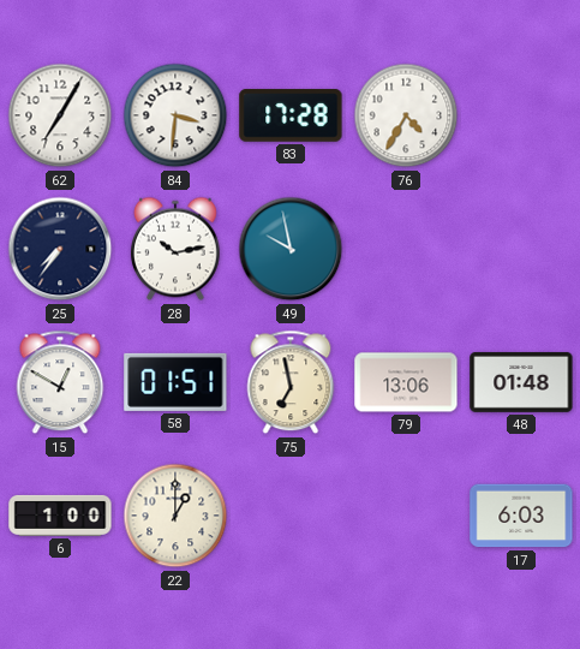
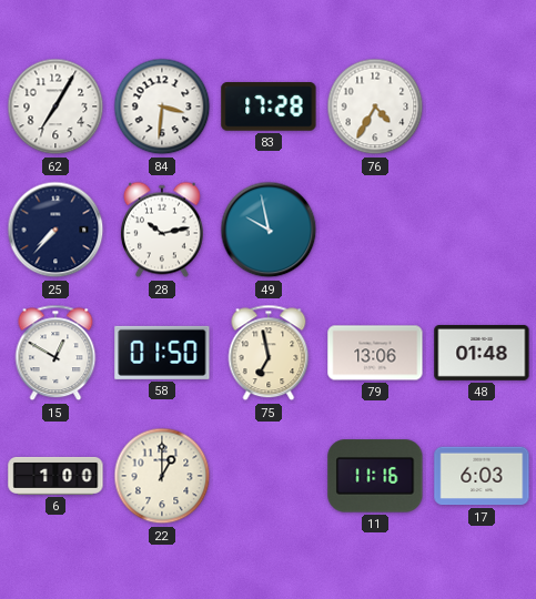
25: 7:36 -> 7:37
58: 01:51 -> 01:50
11: none -> 11:16
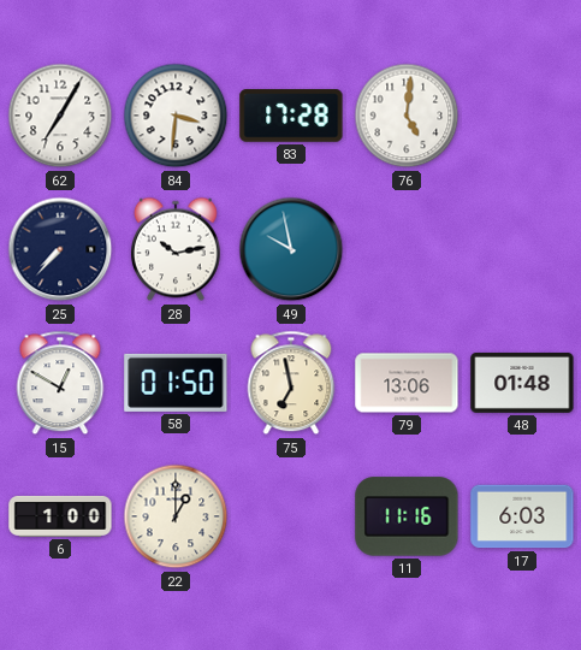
76: 4:35 -> 5:01
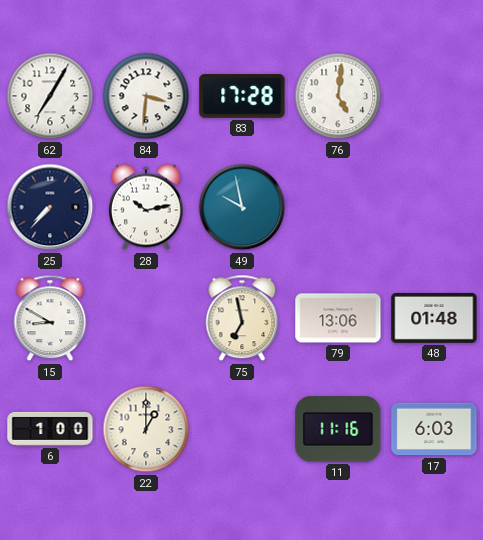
15: 12:50 -> 8:50
58: 01:50 -> none
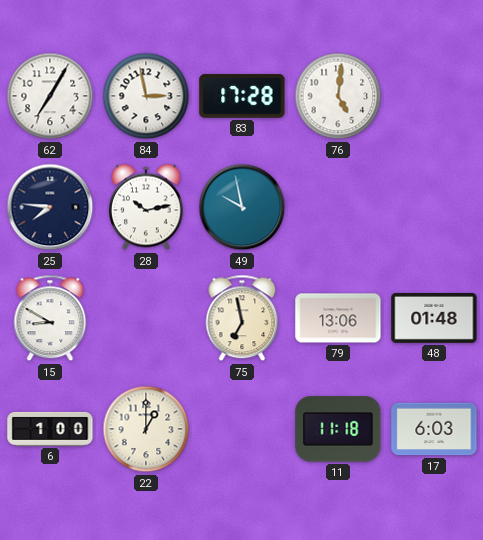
84: 3:31 -> 2:58
25: 7:37 -> 7:46
11: 11:16 -> 11:18
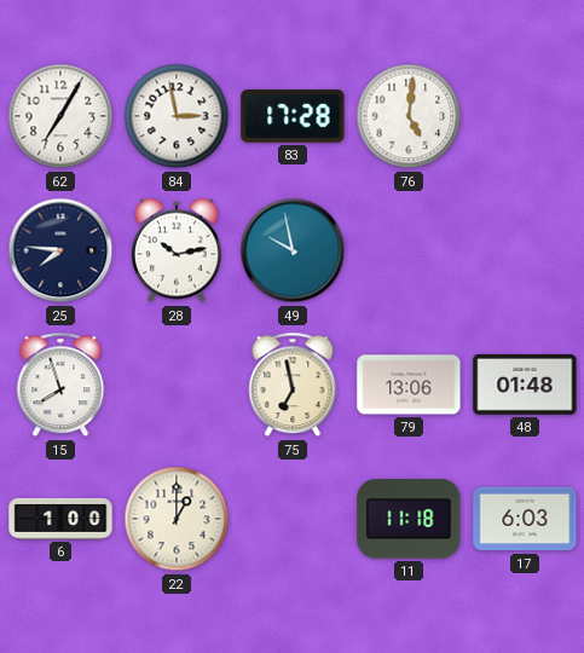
15: 8:50 -> 7:57
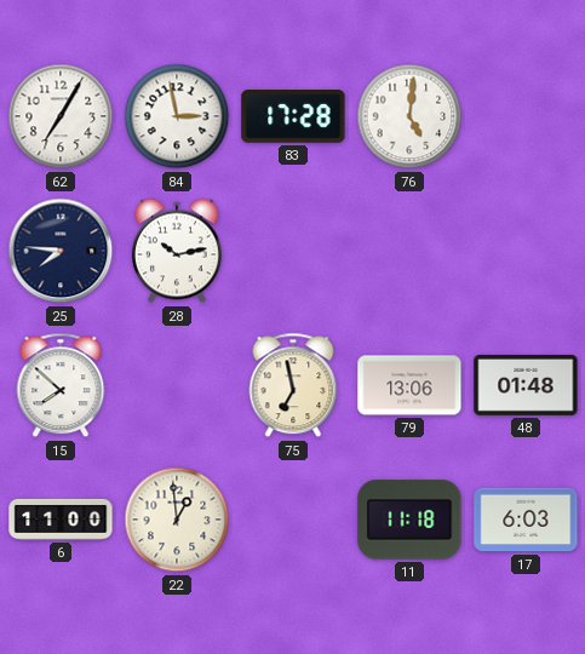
49: 9:58 -> none
15: 7:57 -> 7:52
6: 1:00 -> 11:00
22: 1:00 -> 12:59
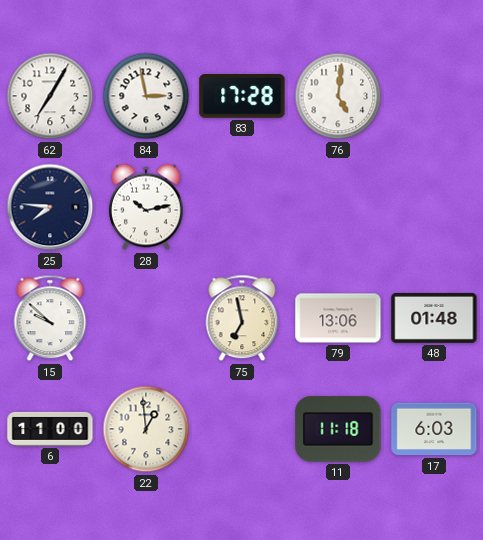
15: 7:52 -> 9:52
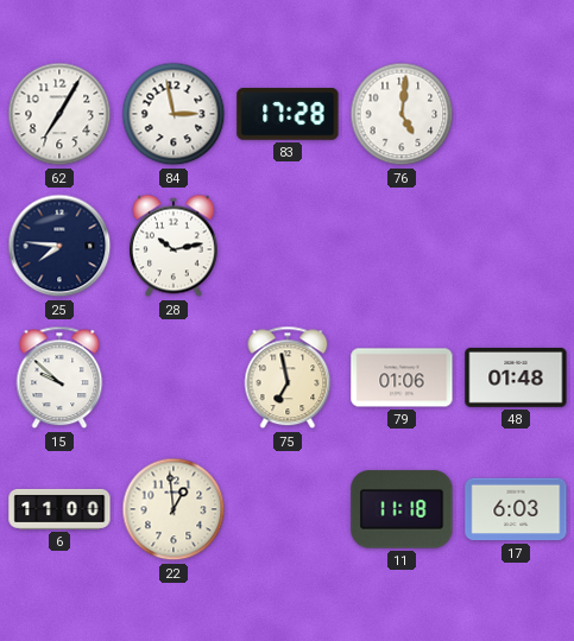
79: 13:06 -> 01:06
